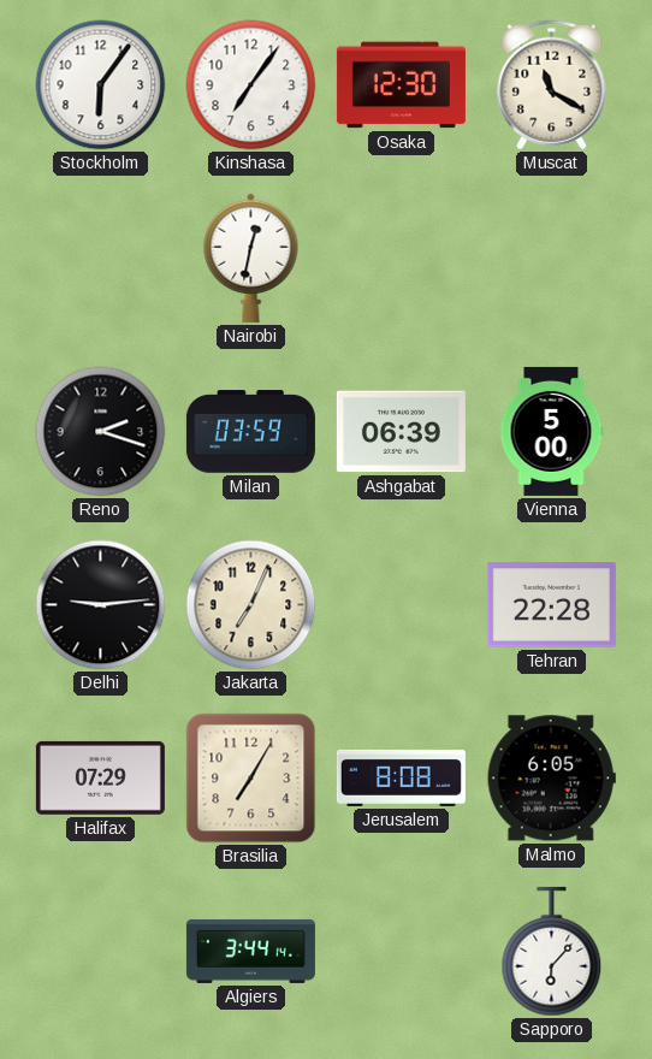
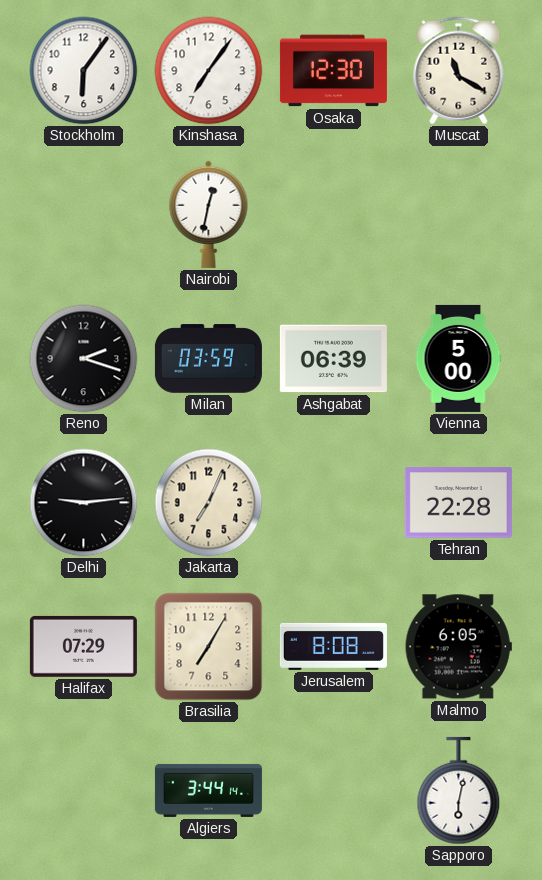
Sapporo: 6:07 -> 6:02
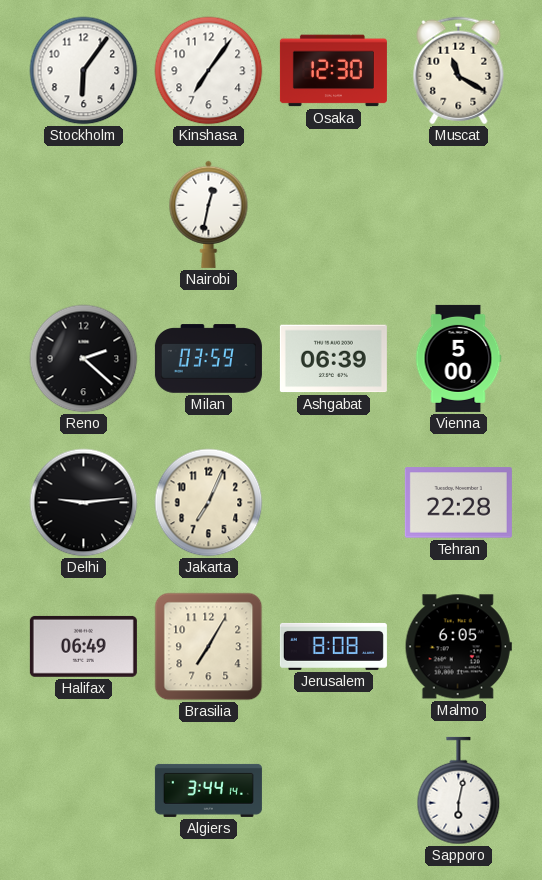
Reno: 2:18 -> 2:22
Halifax: 07:29 -> 06:49
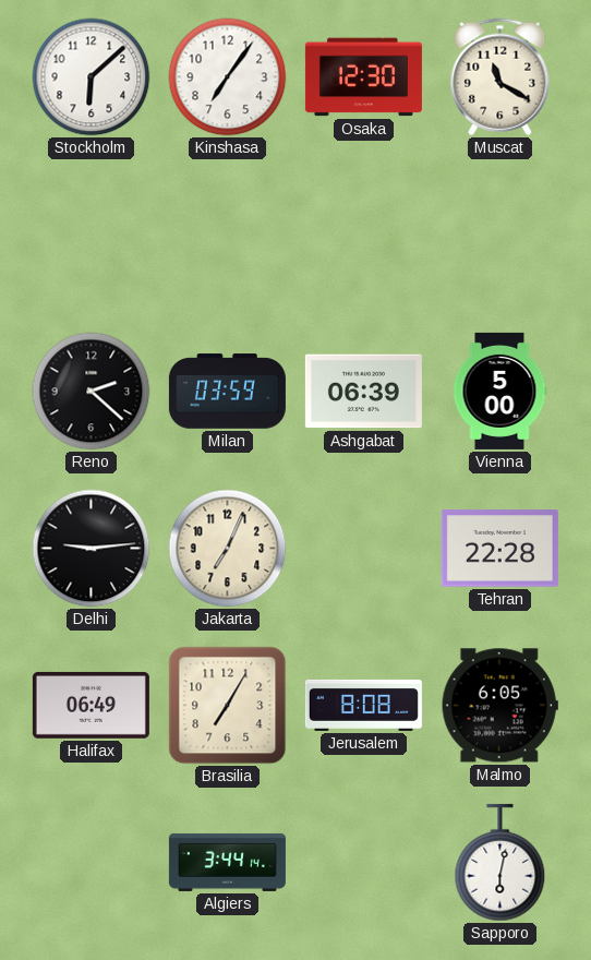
Stockholm: 6:06 -> 6:08
Nairobi: 12:32 -> none
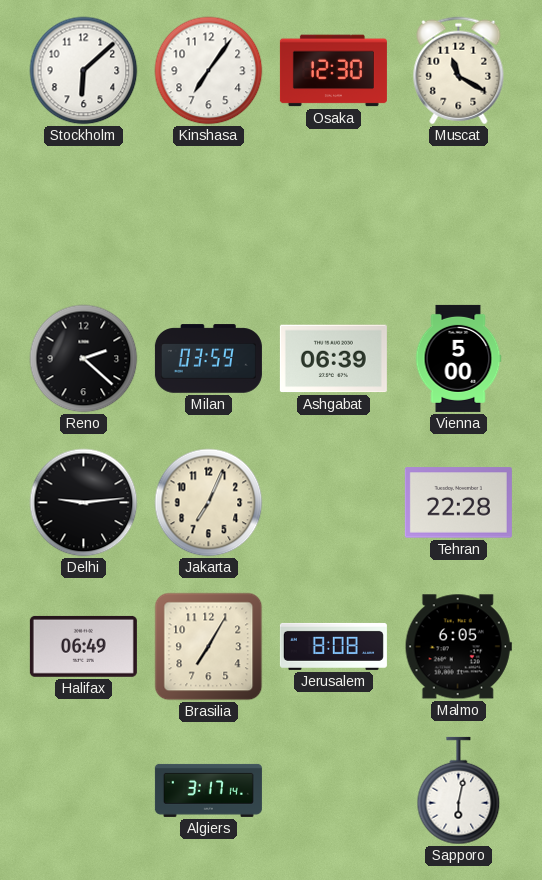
Algiers: 3:44 -> 3:17
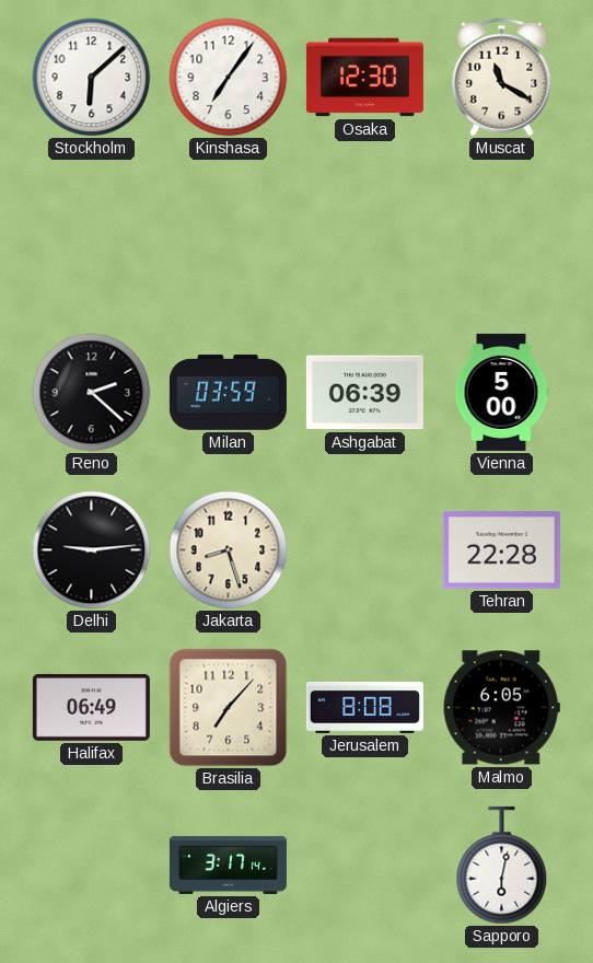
Jakarta: 7:04 -> 8:27
Brasilia: 7:05 -> 7:07
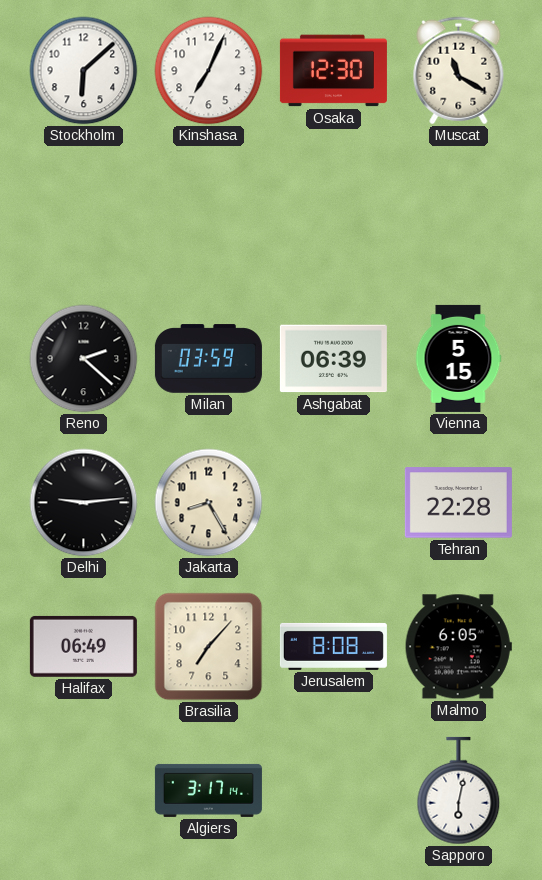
Kinshasa: 7:06 -> 7:04
Vienna: 5:00 -> 5:15
Jakarta: 8:27 -> 8:25
